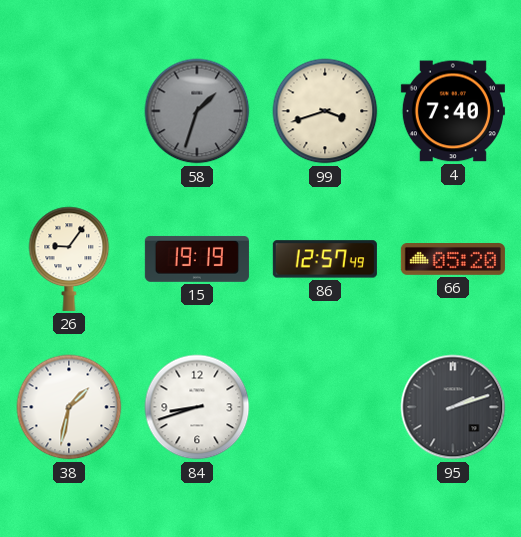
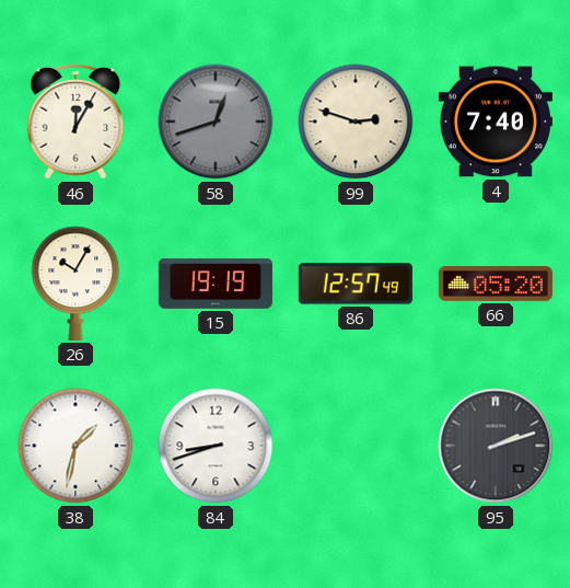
46: none -> 12:05
58: 1:33 -> 12:42
99: 3:42 -> 2:48
26: 9:06 -> 10:05
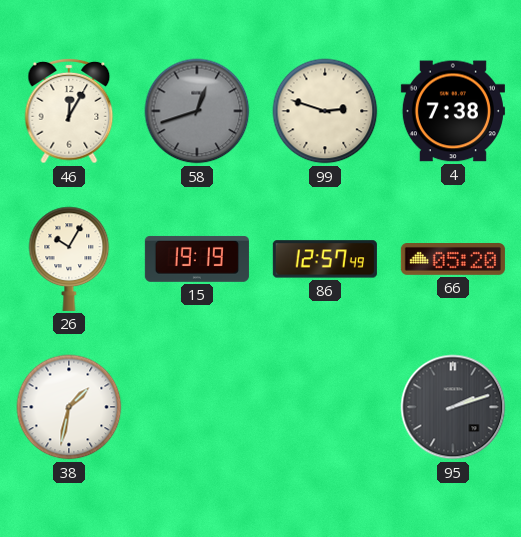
4: 7:40 -> 7:38
84: 8:42 -> none
